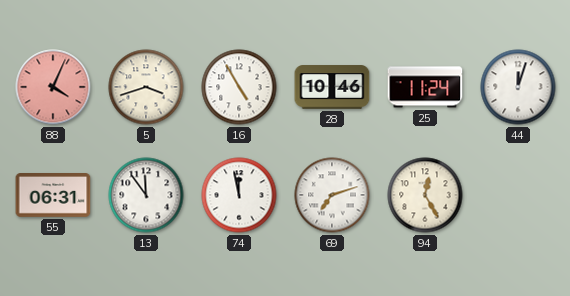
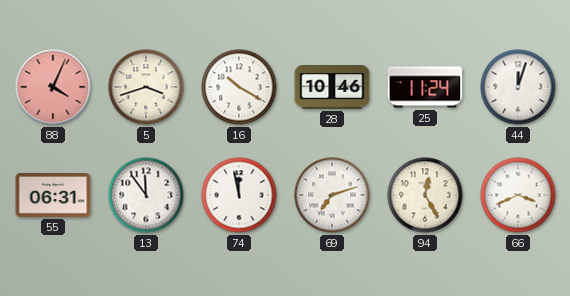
16: 4:55 -> 10:20
66: none -> 3:41
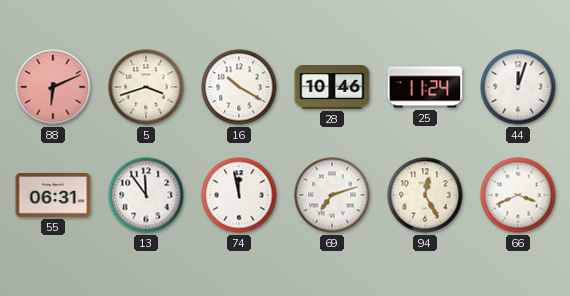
88: 4:04 -> 6:11
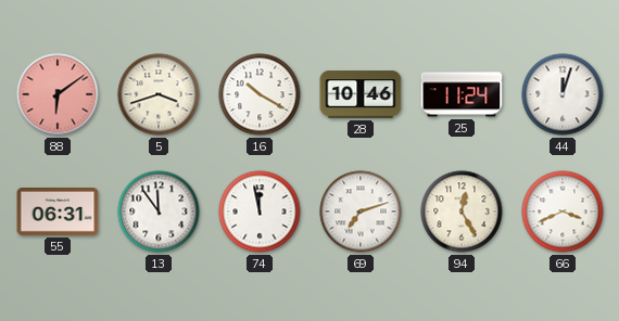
88: 6:11 -> 6:09
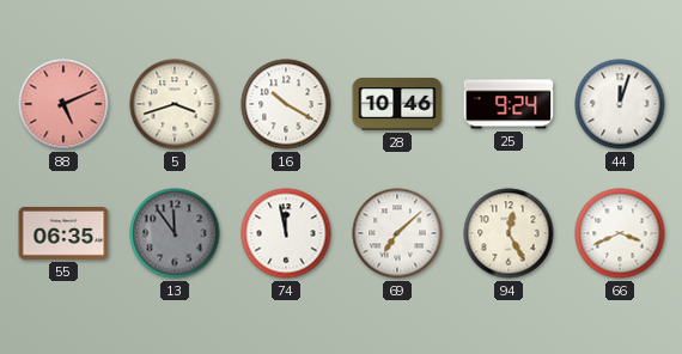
88: 6:09 -> 5:11
25: 11:24 -> 9:24
55: 06:31 -> 06:35
13 dial: white -> grey
69: 7:12 -> 7:08
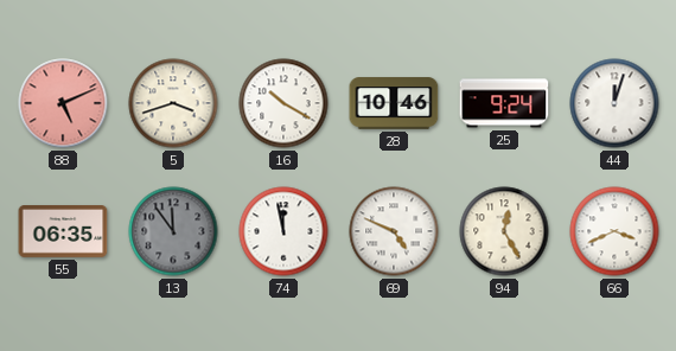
69: 7:08 -> 4:49
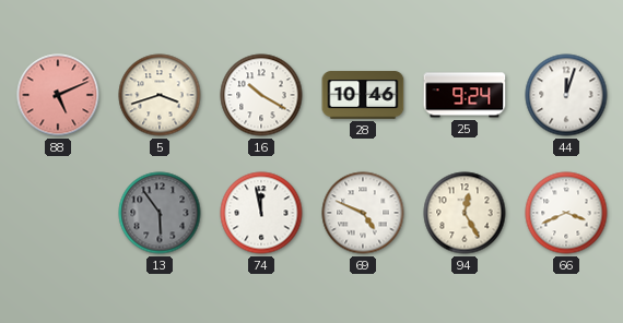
55: 06:35 -> none
13: 11:54 -> 5:54
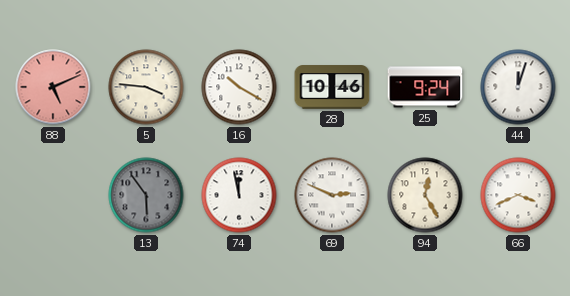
5: 3:42 -> 3:46
69: 4:49 -> 2:49
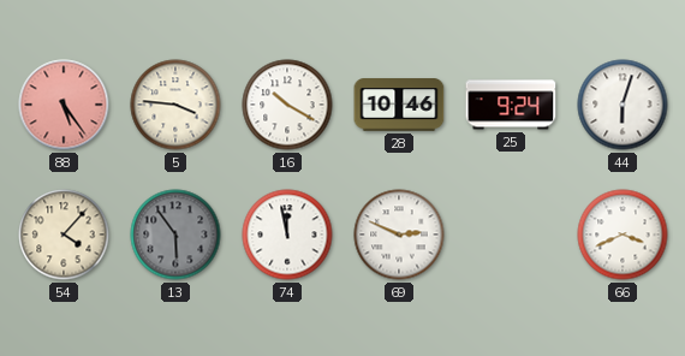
88: 5:11 -> 5:24
44: 12:03 -> 6:03
54: none -> 4:07
94: 12:25 -> none
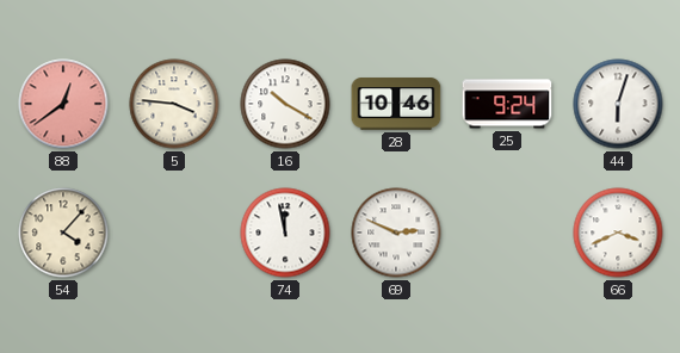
88: 5:24 -> 12:39
13: 5:54 -> none
